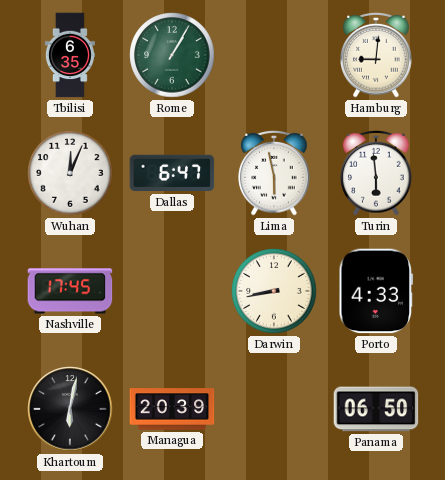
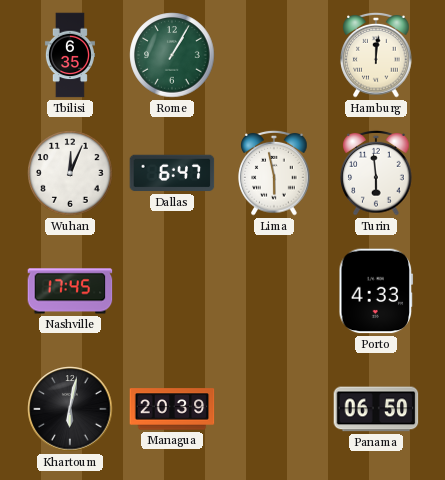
Hamburg: 9:01 -> 12:01
Darwin: 8:43 -> none
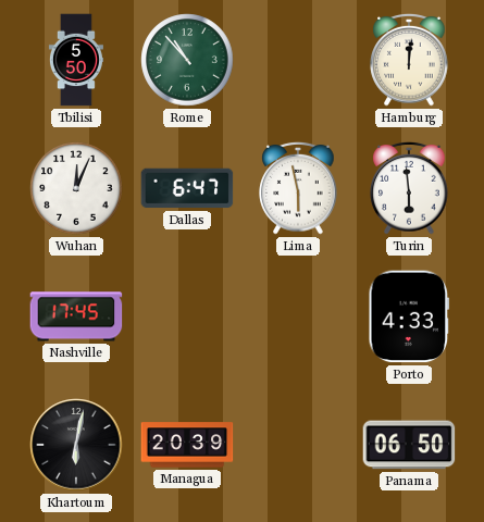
Tbilisi: 6:35 -> 5:50
Rome: 1:05 -> 10:53
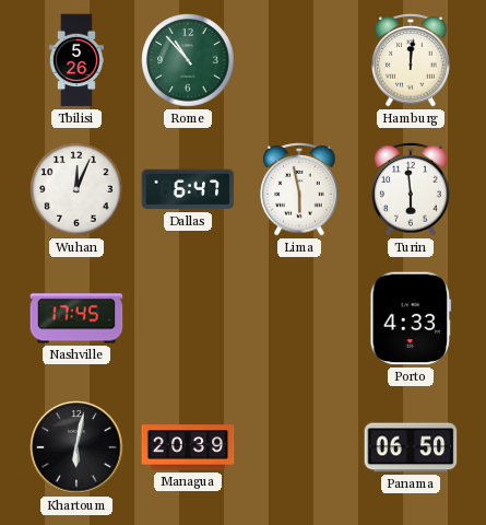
Tbilisi: 5:50 -> 5:26
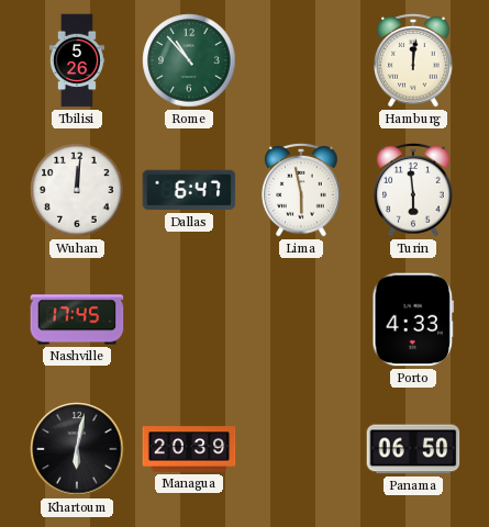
Wuhan: 12:04 -> 12:01
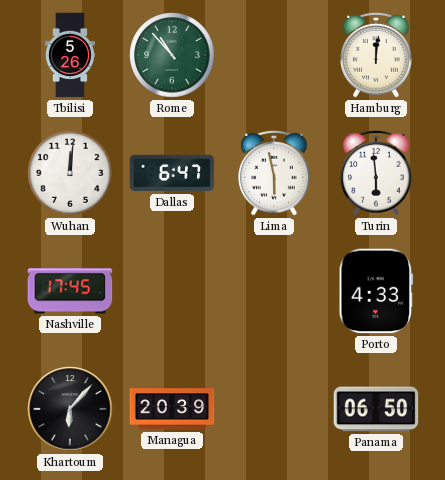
Khartoum: 6:02 -> 6:07
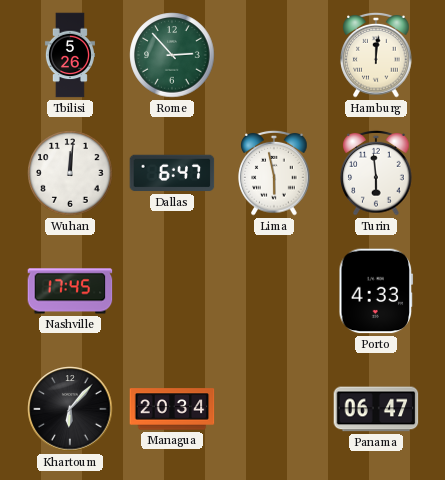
Rome: 10:53 -> 2:53
Managua: 20:39 -> 20:34
Panama: 06:50 -> 06:47
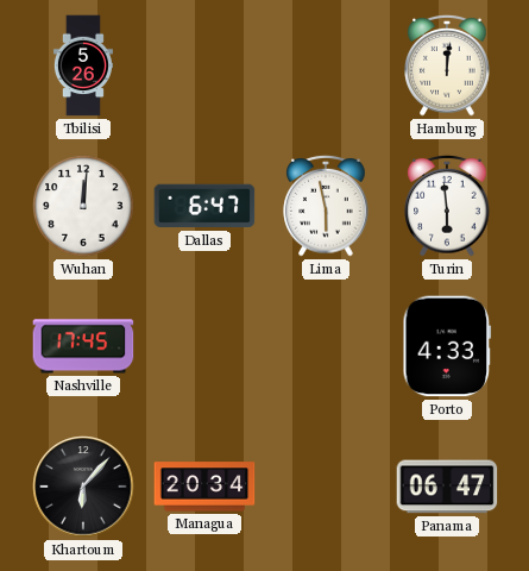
Rome: 2:53 -> none
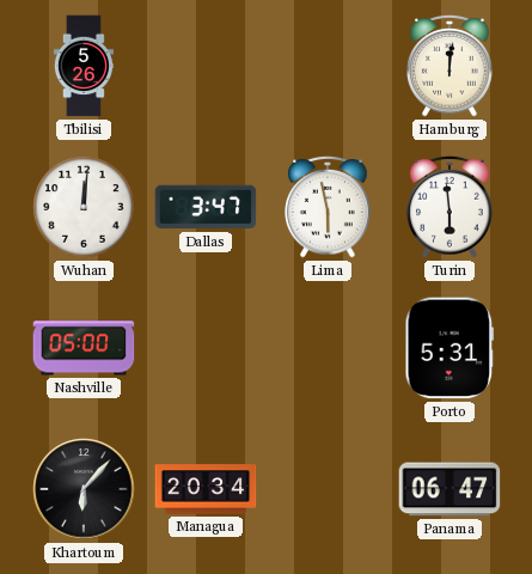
Dallas: 6:47 -> 3:47
Nashville: 17:45 -> 05:00
Porto: 4:33 -> 5:31
